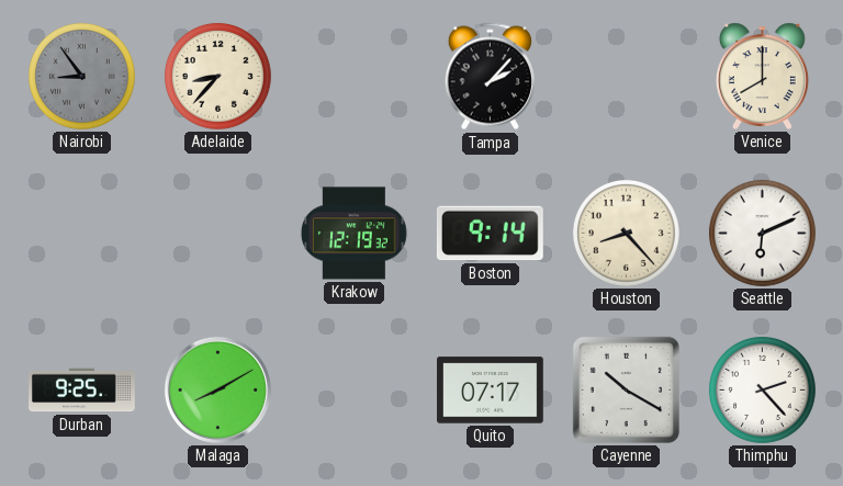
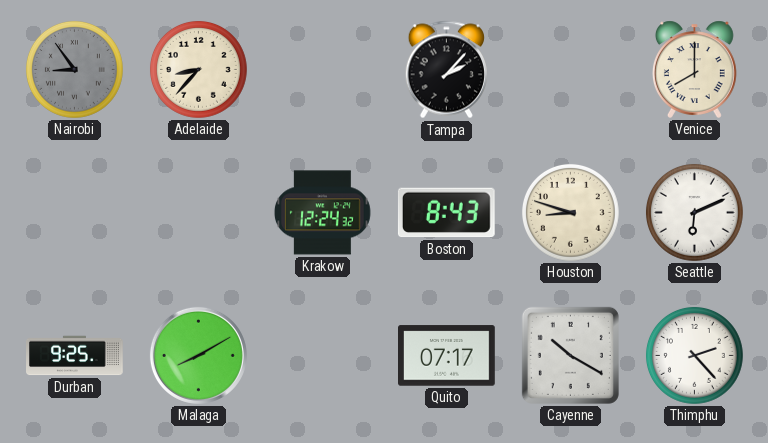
Krakow: 12:19 -> 12:24
Boston: 9:14 -> 8:43
Houston: 8:23 -> 8:48
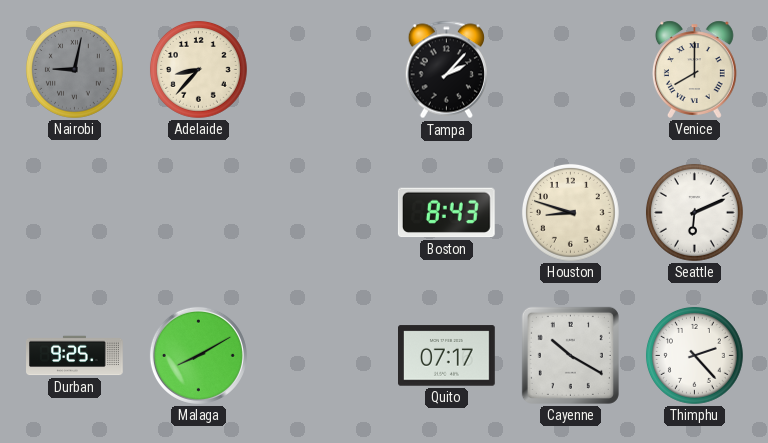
Nairobi: 8:54 -> 9:02
Krakow: 12:24 -> none
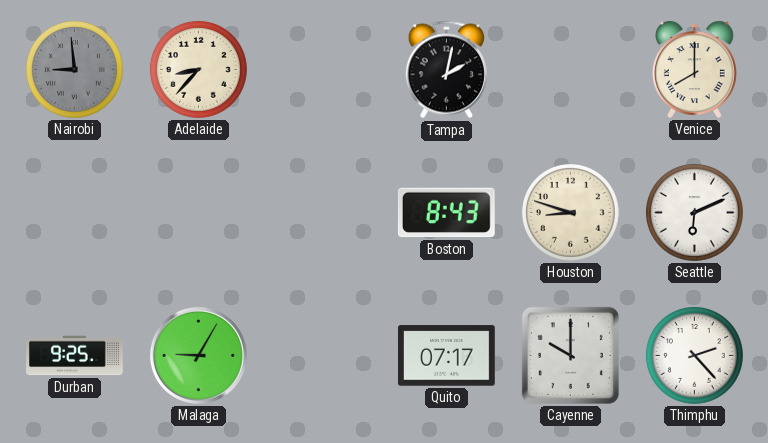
Nairobi: 9:02 -> 8:59
Tampa: 2:07 -> 2:02
Malaga: 8:10 -> 9:05
Cayenne: 10:20 -> 10:00
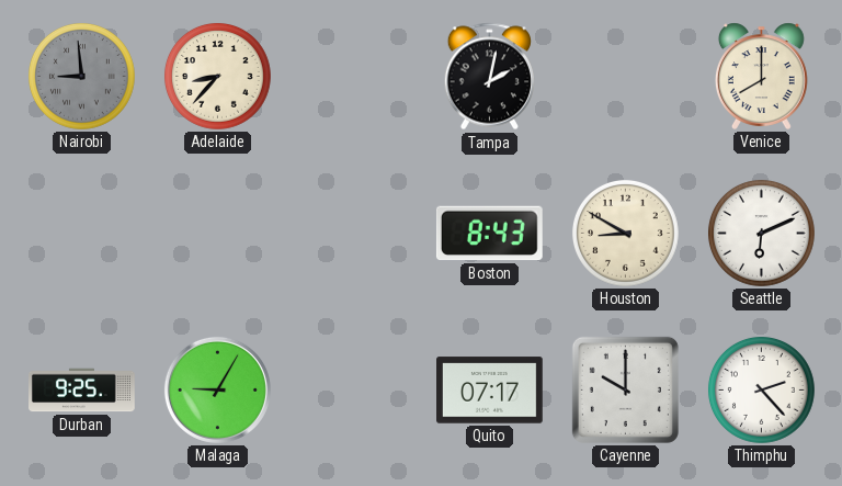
Houston: 8:48 -> 8:50
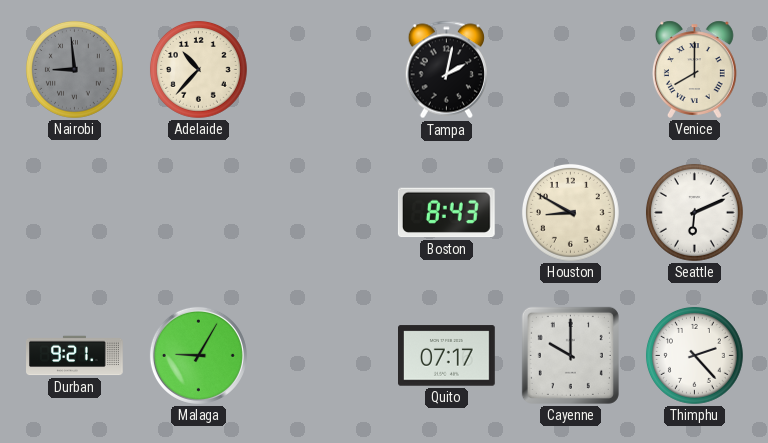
Adelaide: 8:37 -> 10:37
Durban: 9:25 -> 9:21
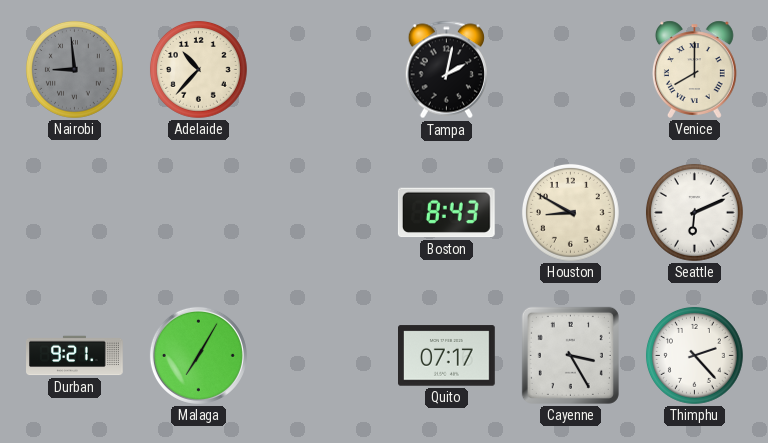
Malaga: 9:05 -> 7:05
Cayenne: 10:00 -> 3:25
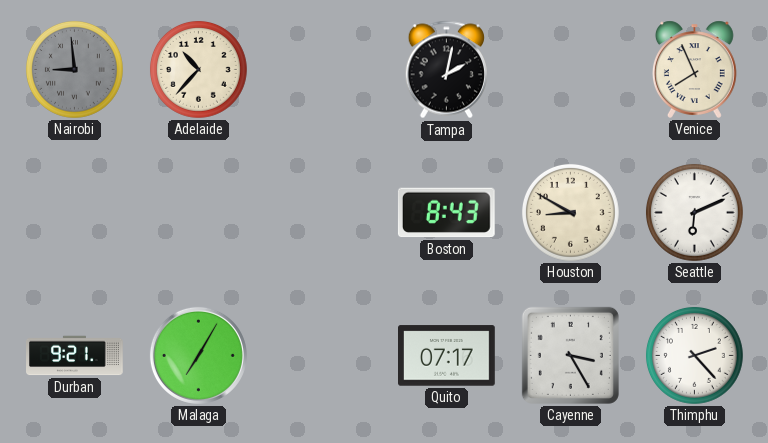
Venice: 8:00 -> 7:56
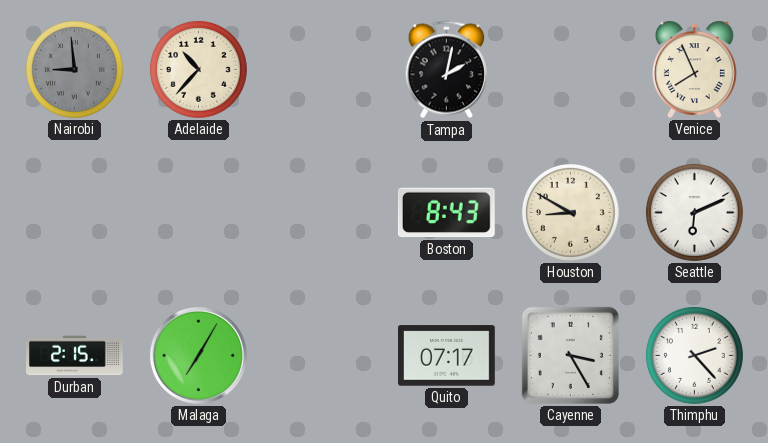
Durban: 9:21 -> 2:15
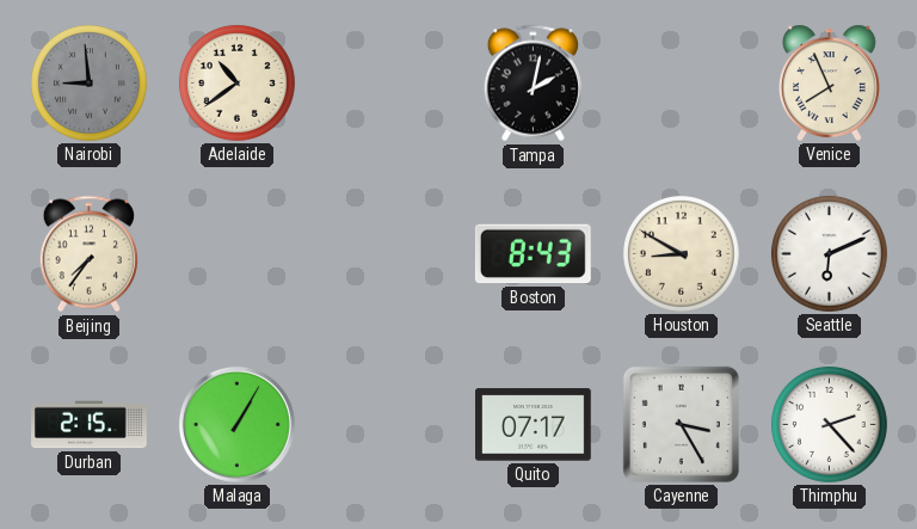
Adelaide: 10:37 -> 10:39
Beijing: none -> 7:36
Malaga: 7:05 -> 1:05
